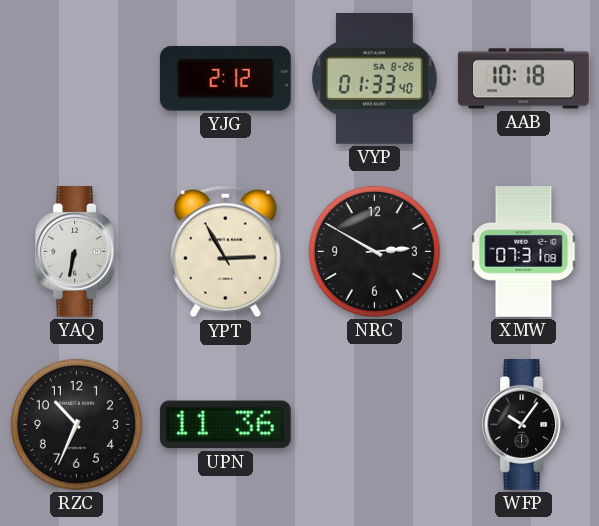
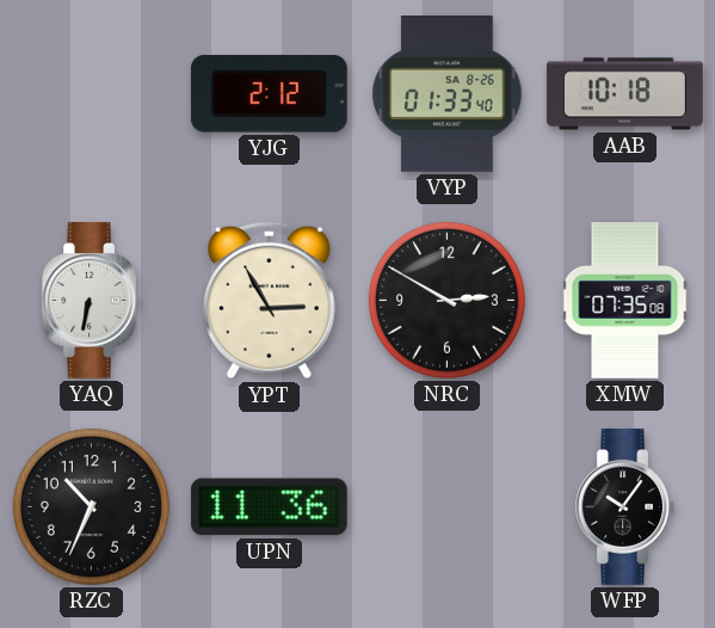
XMW: 07:31 -> 07:35
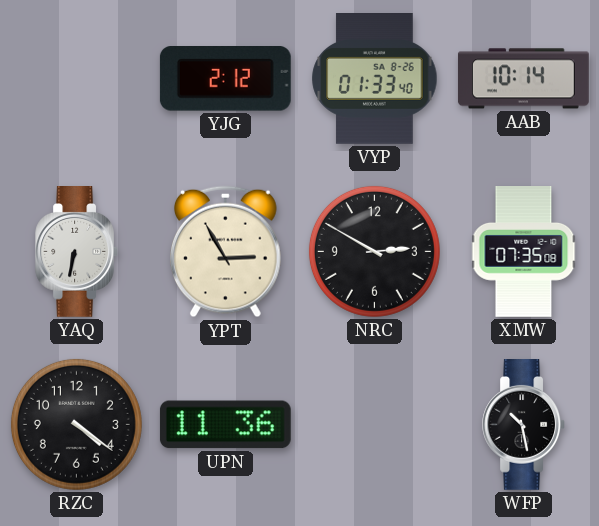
AAB: 10:18 -> 10:14
RZC: 10:34 -> 4:21
WFP: 10:06 -> 10:28
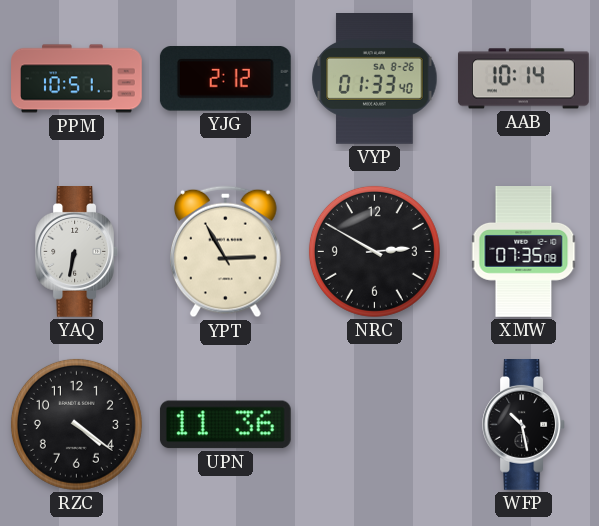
PPM: none -> 10:51
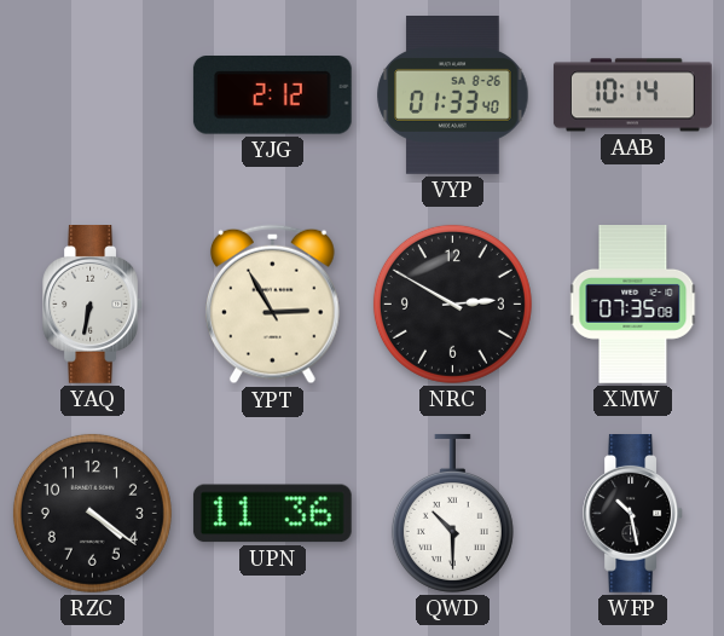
PPM: 10:51 -> none
QWD: none -> 10:30
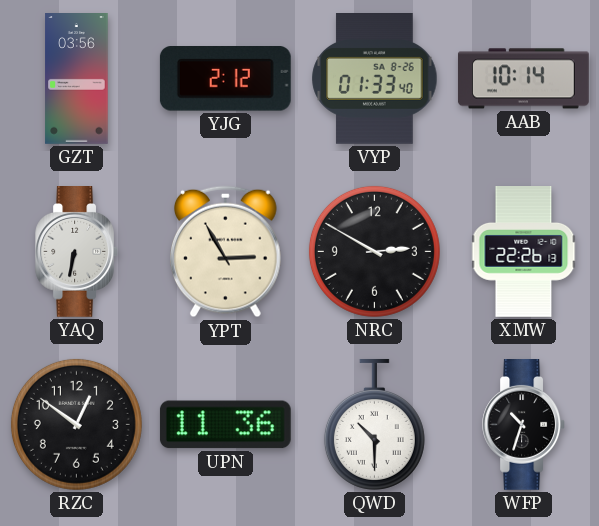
GZT: none -> 03:56
XMW: 07:35 -> 22:26
RZC: 4:21 -> 12:51
WFP: 10:28 -> 10:33
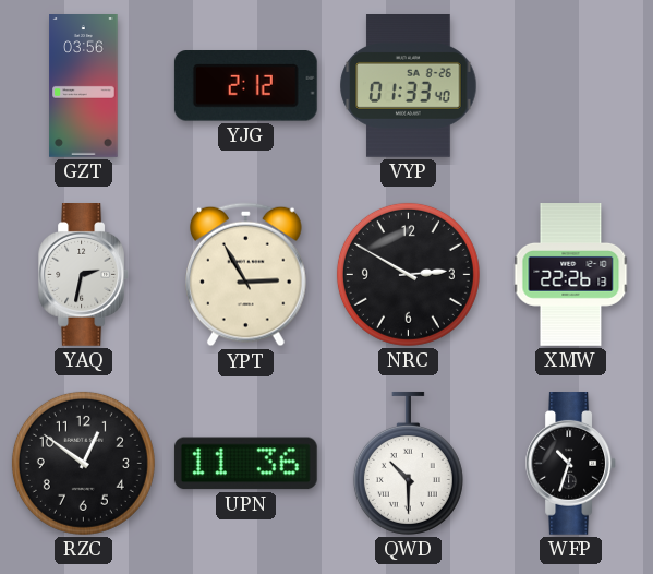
AAB: 10:14 -> none
YAQ: 6:32 -> 2:32
